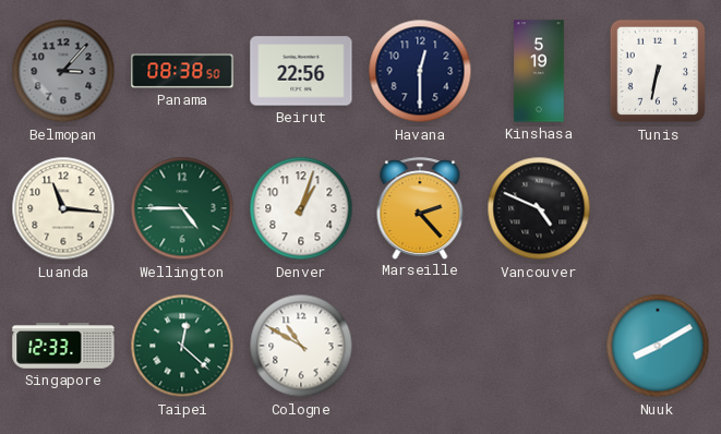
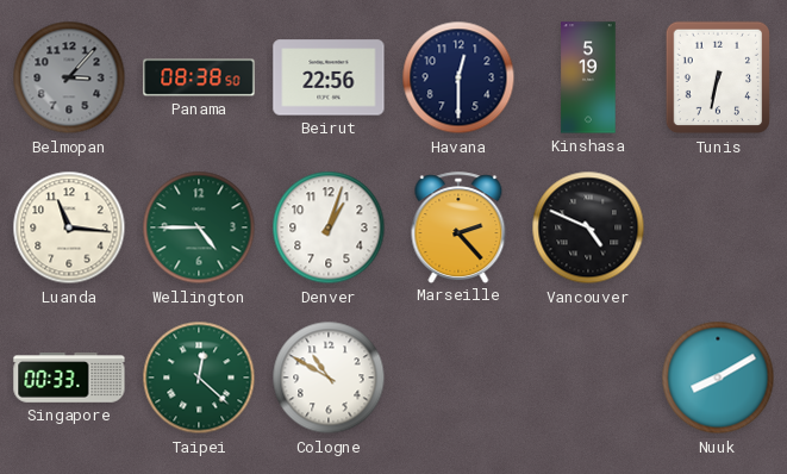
Singapore: 12:33 -> 00:33
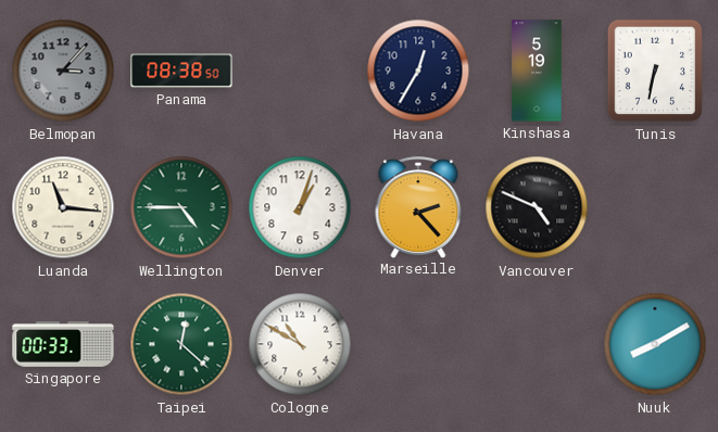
Beirut: 22:56 -> none
Havana: 12:30 -> 12:35
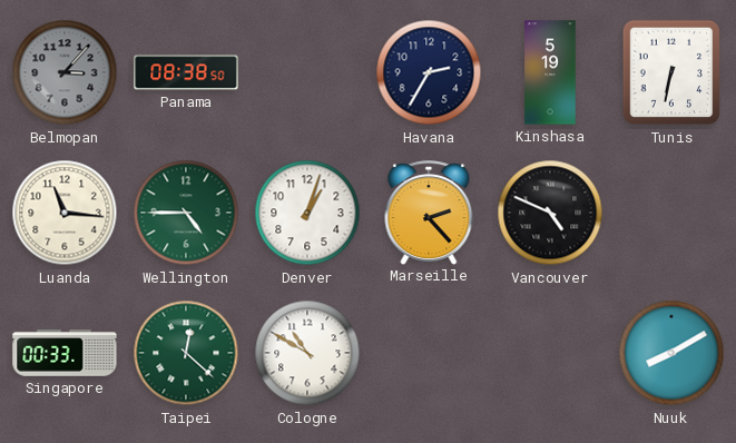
Havana: 12:35 -> 2:35
